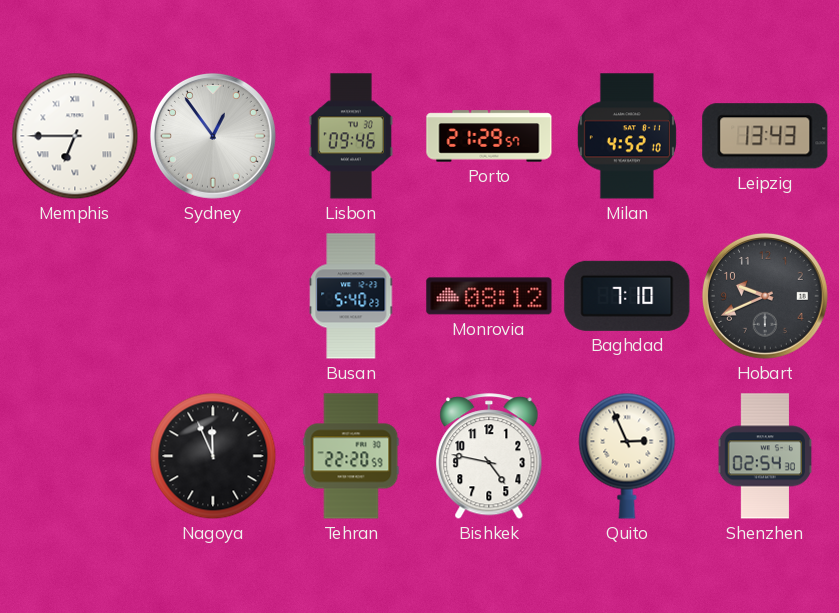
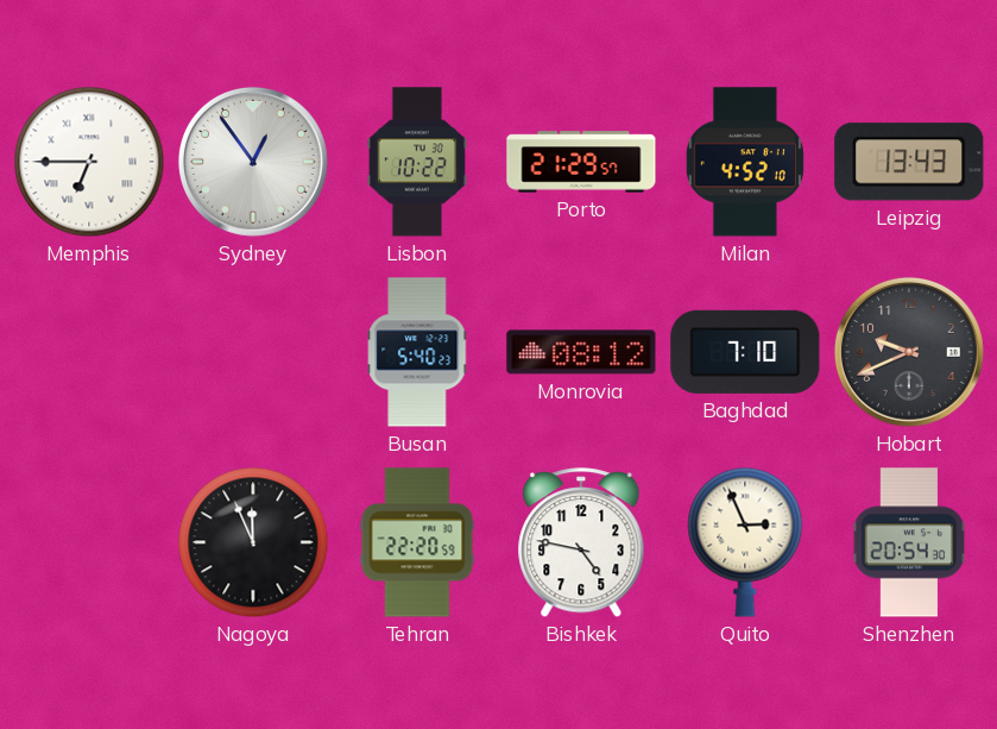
Lisbon: 09:46 -> 10:22
Shenzhen: 02:54 -> 20:54
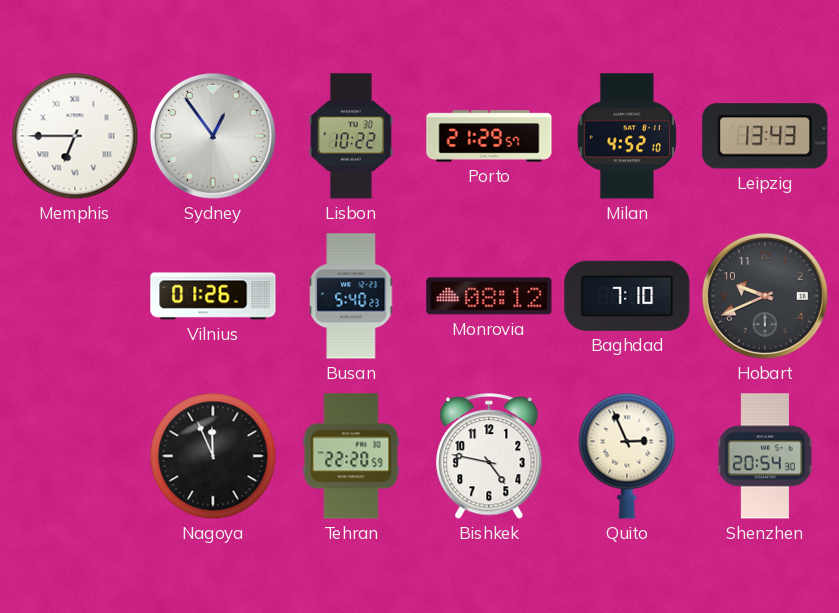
Vilnius: none -> 01:26
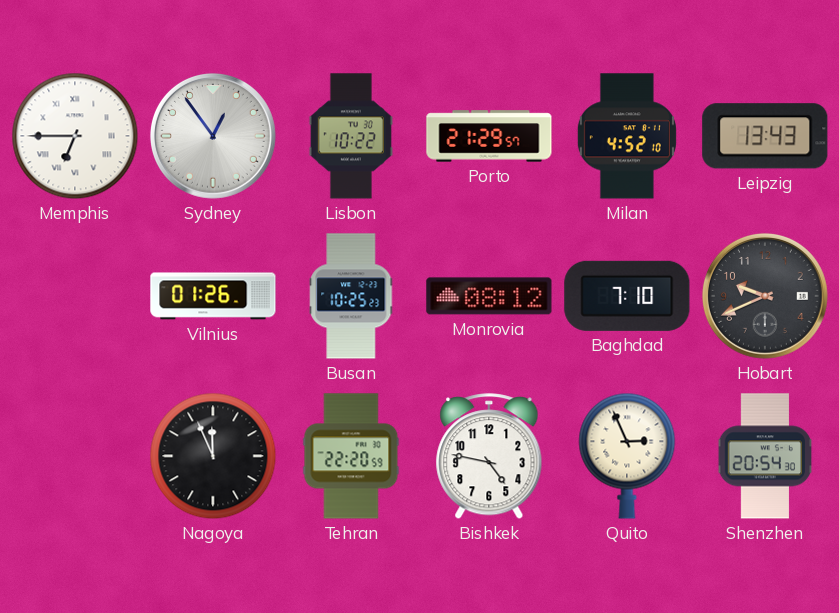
Busan: 5:40 -> 10:25
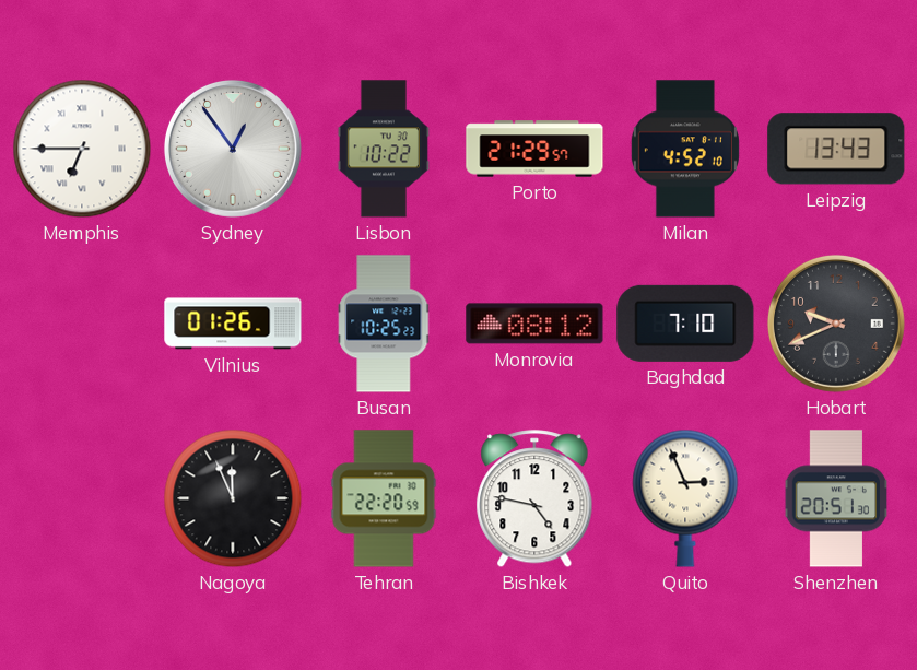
Shenzhen: 20:54 -> 20:51
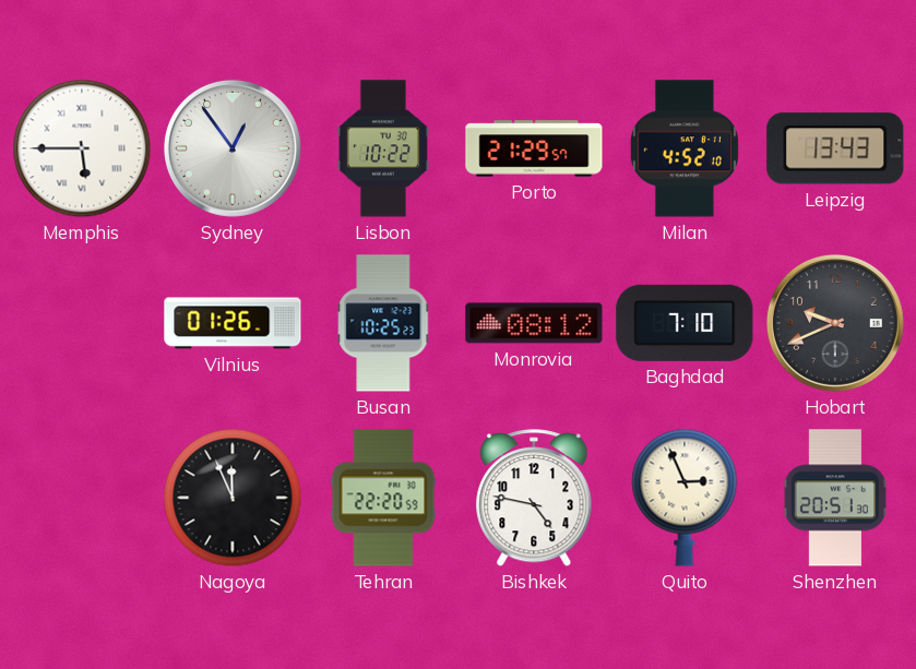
Memphis: 6:45 -> 5:45
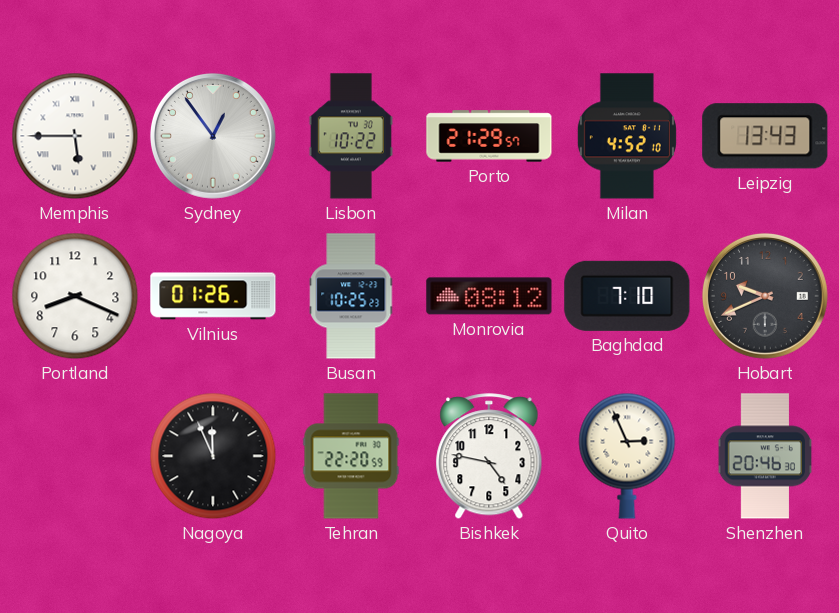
Portland: none -> 8:19
Shenzhen: 20:51 -> 20:46
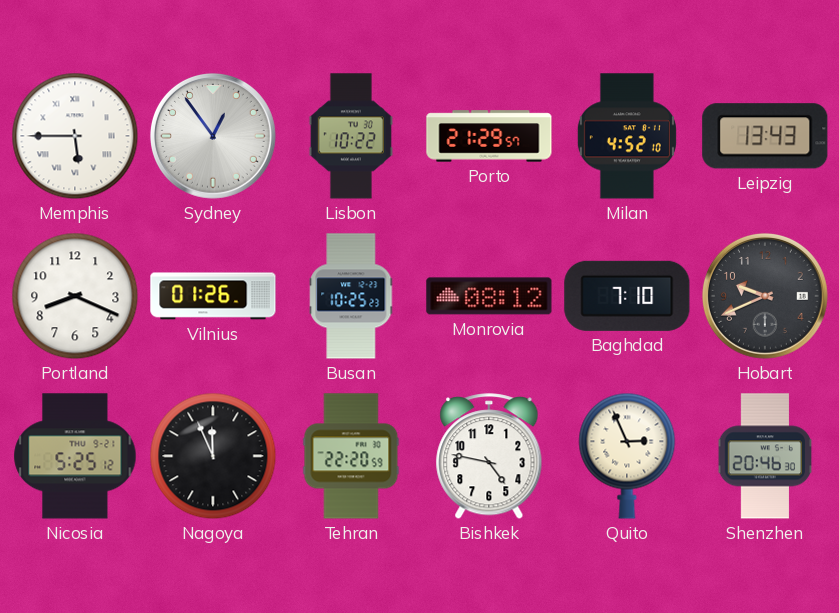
Nicosia: none -> 5:25
